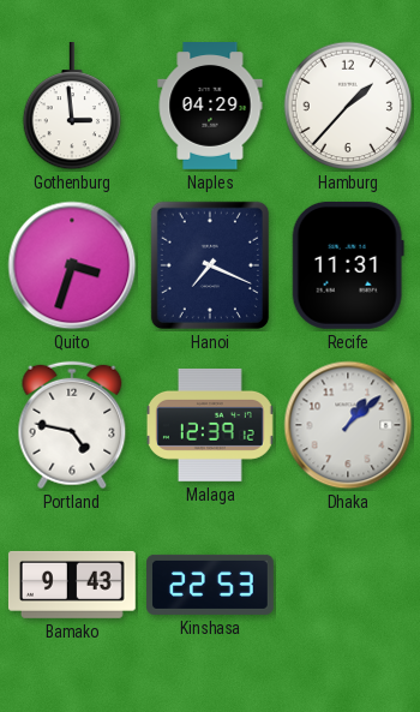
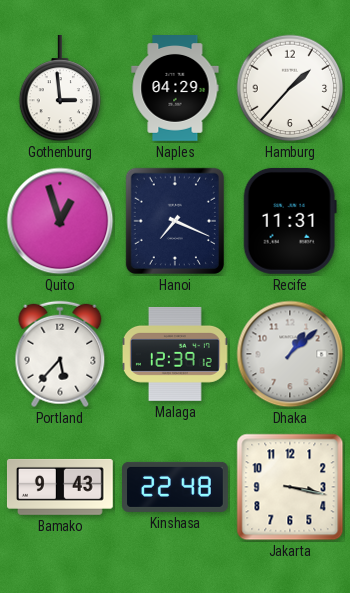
Quito: 3:33 -> 12:57
Portland: 4:47 -> 5:37
Kinshasa: 22:53 -> 22:48
Jakarta: none -> 3:17
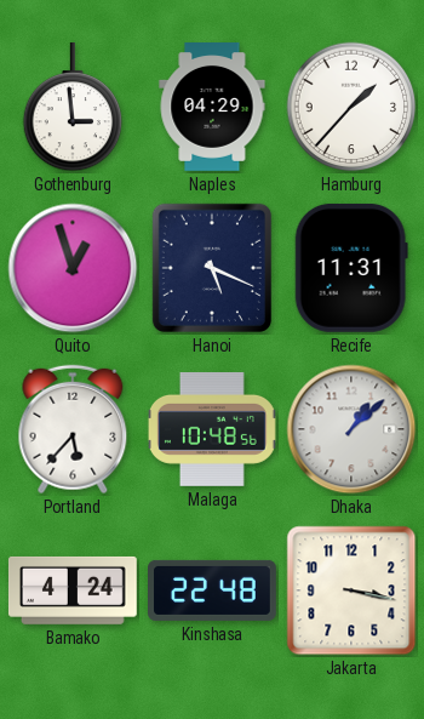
Hanoi: 7:19 -> 5:19
Malaga: 12:39 -> 10:48
Bamako: 9:43 -> 4:24
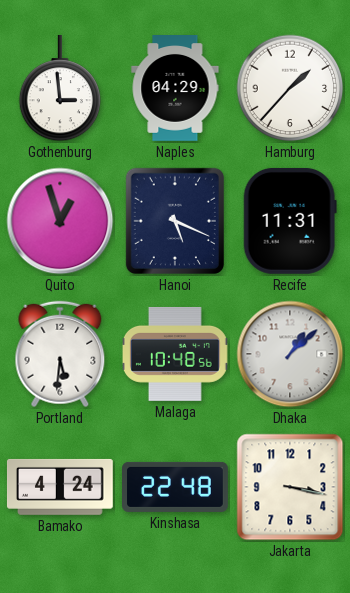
Portland: 5:37 -> 5:31
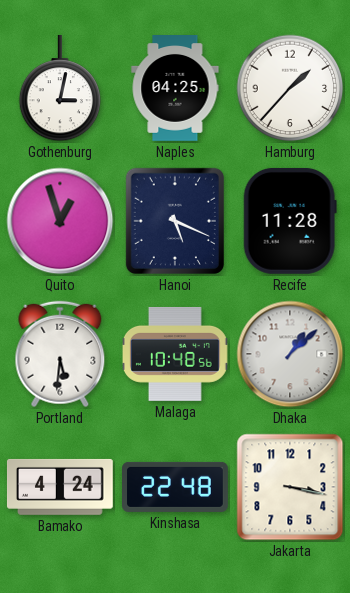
Gothenburg: 2:59 -> 3:02
Naples: 04:29 -> 04:25
Recife: 11:31 -> 11:28
